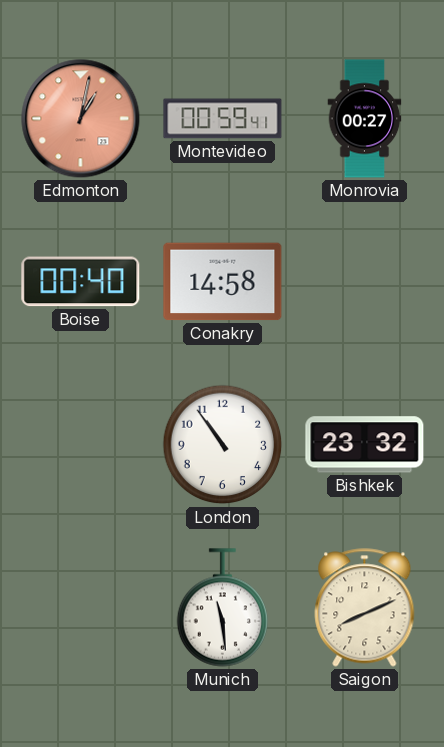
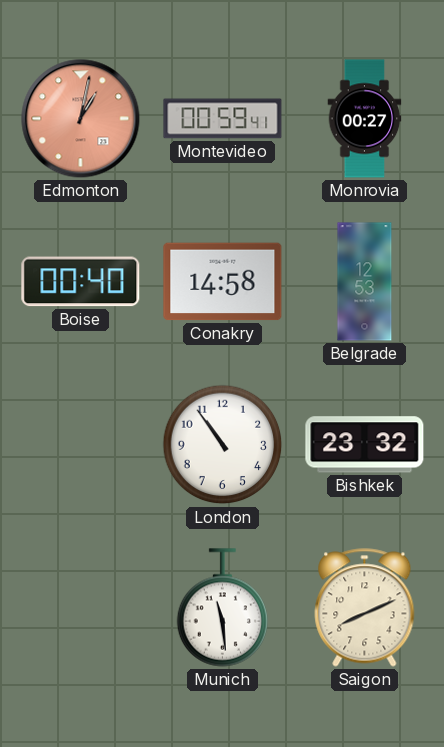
Belgrade: none -> 12:53
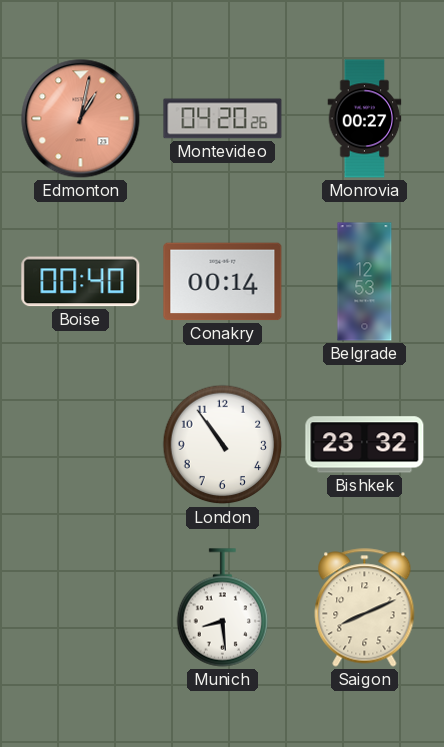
Montevideo: 00:59 -> 04:20
Conakry: 14:58 -> 00:14
Munich: 11:29 -> 8:29
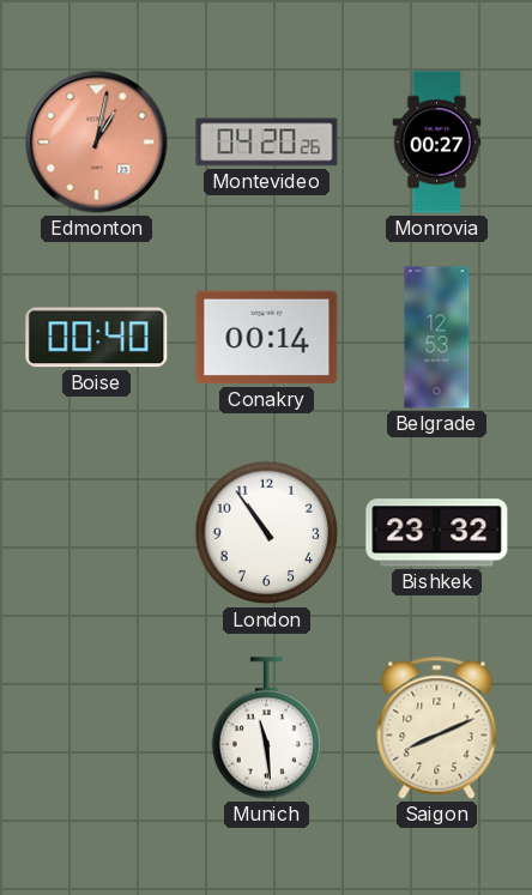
Munich: 8:29 -> 11:29
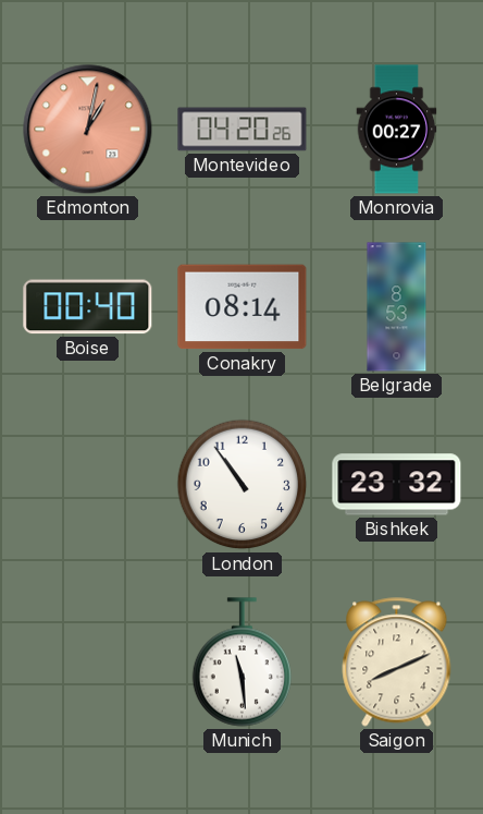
Conakry: 00:14 -> 08:14
Belgrade: 12:53 -> 8:53
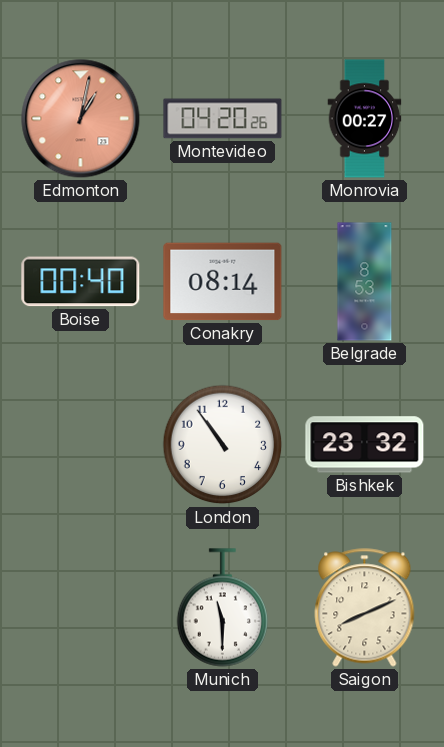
Munich: 11:29 -> 11:30
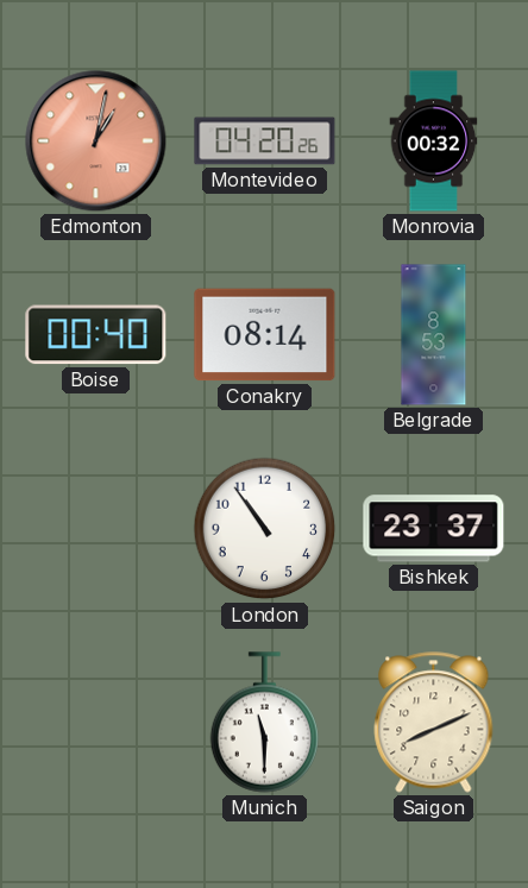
Monrovia: 00:27 -> 00:32
Bishkek: 23:32 -> 23:37
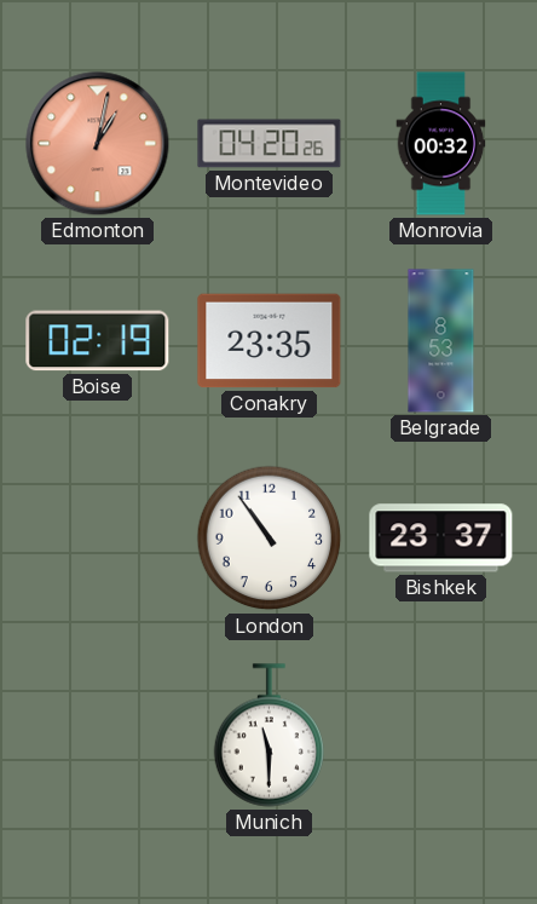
Boise: 00:40 -> 02:19
Conakry: 08:14 -> 23:35
Saigon: 8:11 -> none
